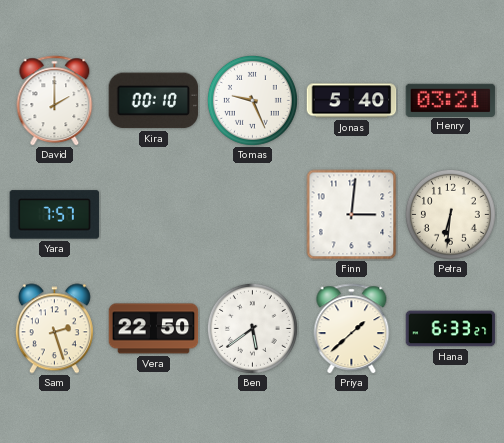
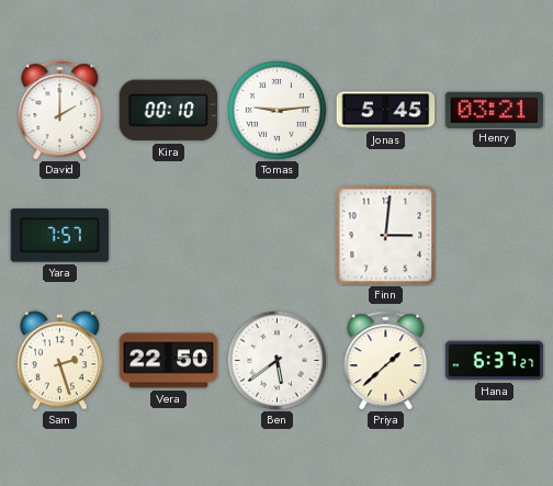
Tomas: 9:26 -> 9:14
Jonas: 5:40 -> 5:45
Petra: 6:31 -> none
Hana: 6:33 -> 6:37
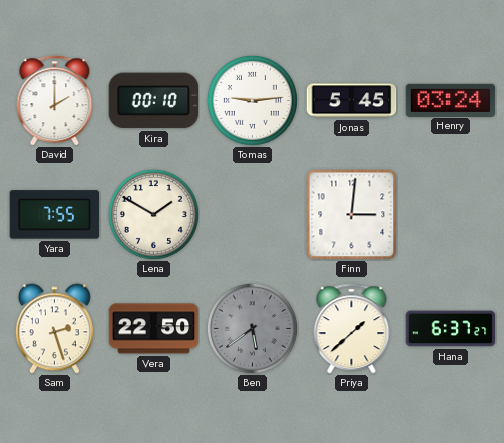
Henry: 03:21 -> 03:24
Yara: 7:57 -> 7:55
Lena: none -> 1:50
Ben dial: white -> grey
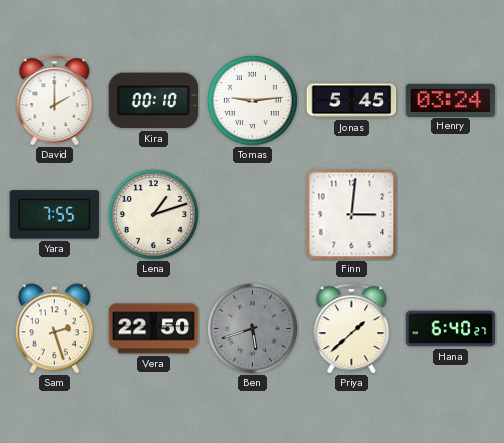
Lena: 1:50 -> 1:12
Ben: 5:39 -> 5:42
Hana: 6:37 -> 6:40
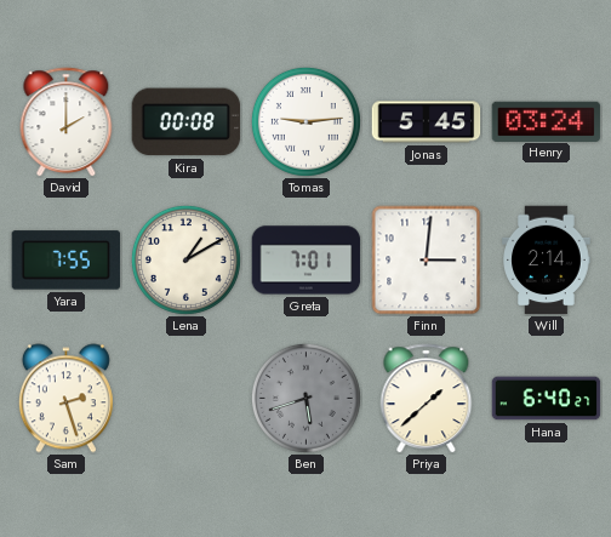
Kira: 00:10 -> 00:08
Lena: 1:12 -> 1:10
Greta: none -> 7:01
Will: none -> 2:14
Vera: 22:50 -> none
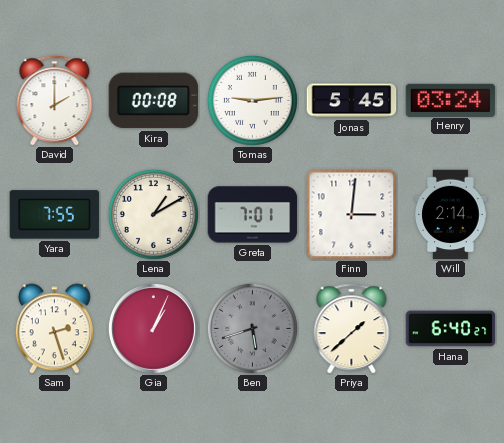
Gia: none -> 1:04
